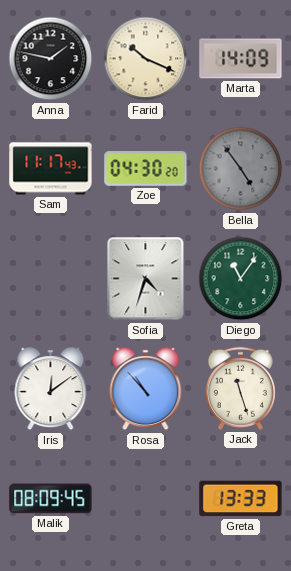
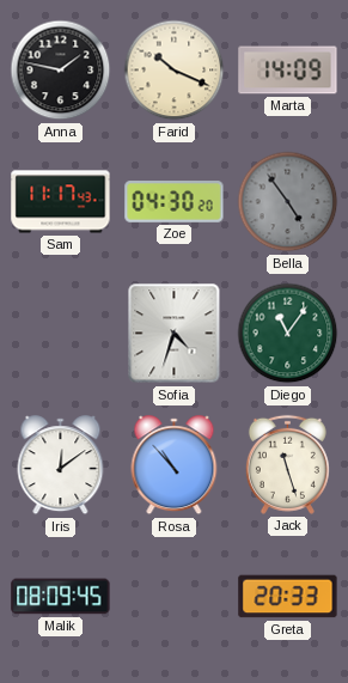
Greta: 13:33 -> 20:33
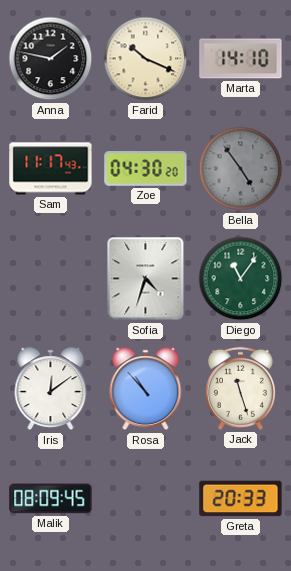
Marta: 14:09 -> 14:10
